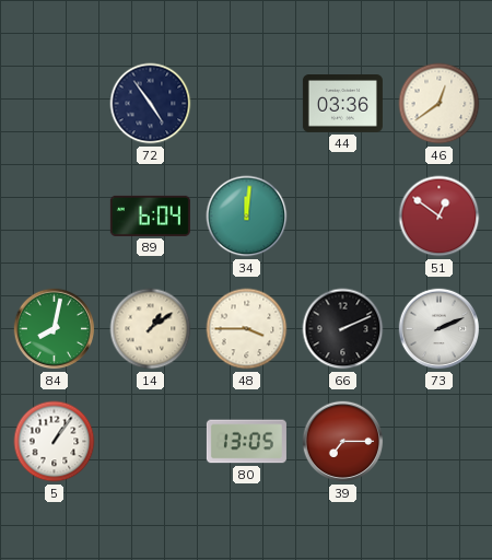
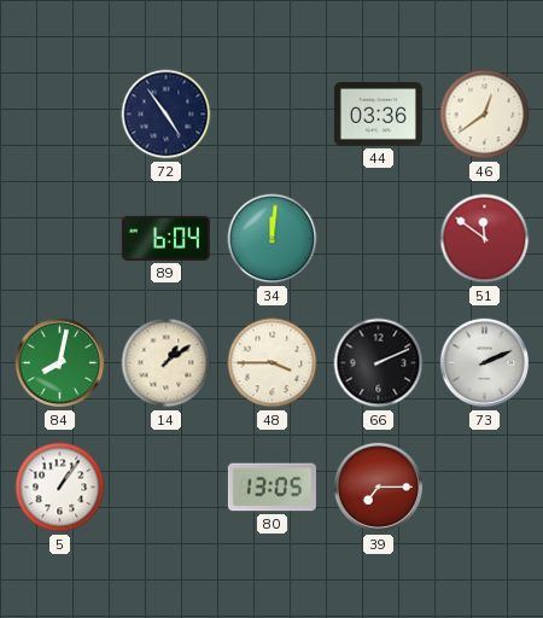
51: 12:51 -> 11:51
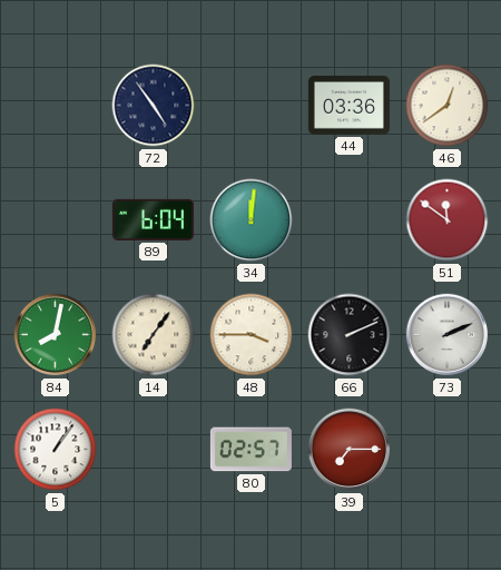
14: 1:09 -> 7:06
80: 13:05 -> 02:57
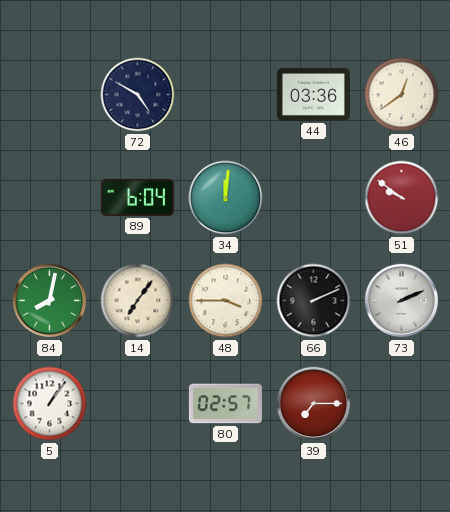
72: 4:54 -> 4:50
51: 11:51 -> 9:51
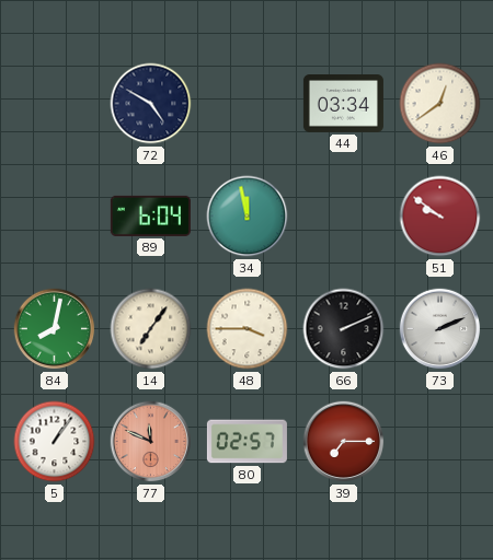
44: 03:36 -> 03:34
34: 12:01 -> 11:58
77: none -> 11:49
